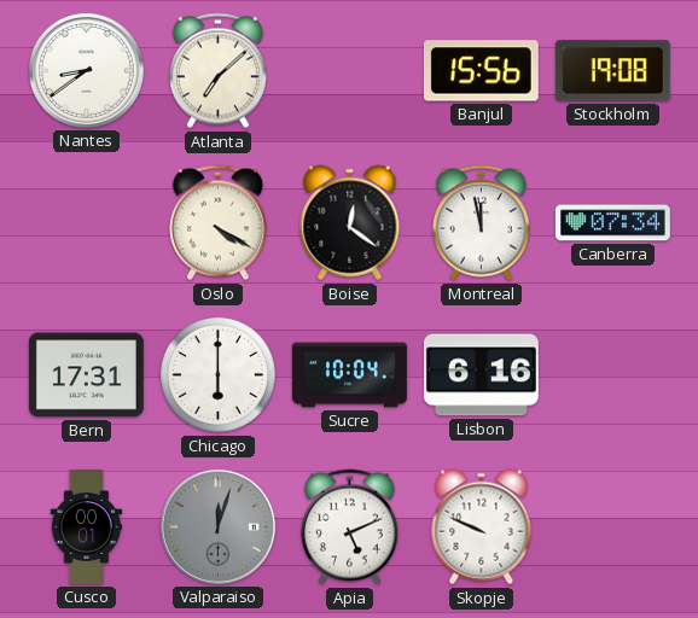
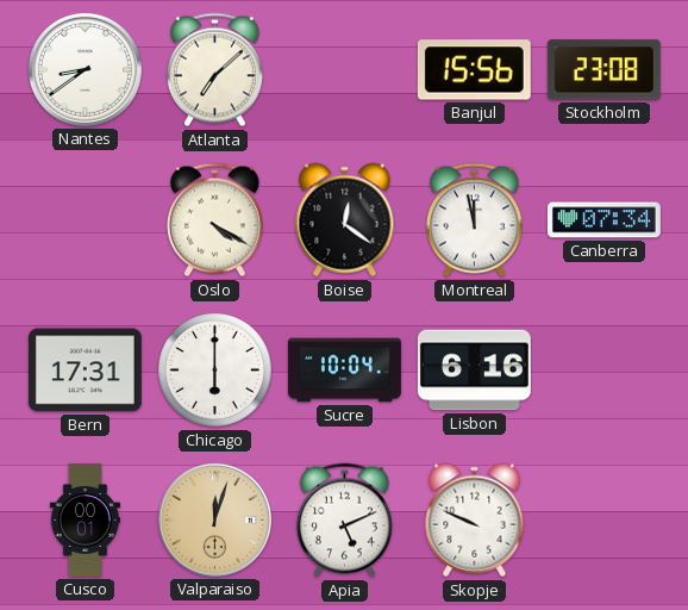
Stockholm: 19:08 -> 23:08
Valparaiso dial: grey -> champagne
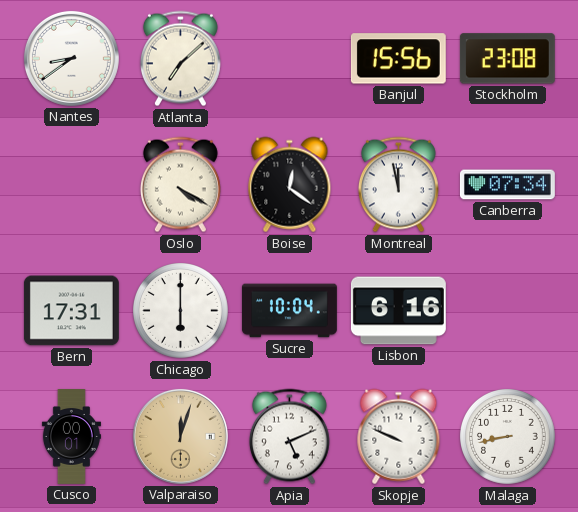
Malaga: none -> 8:43
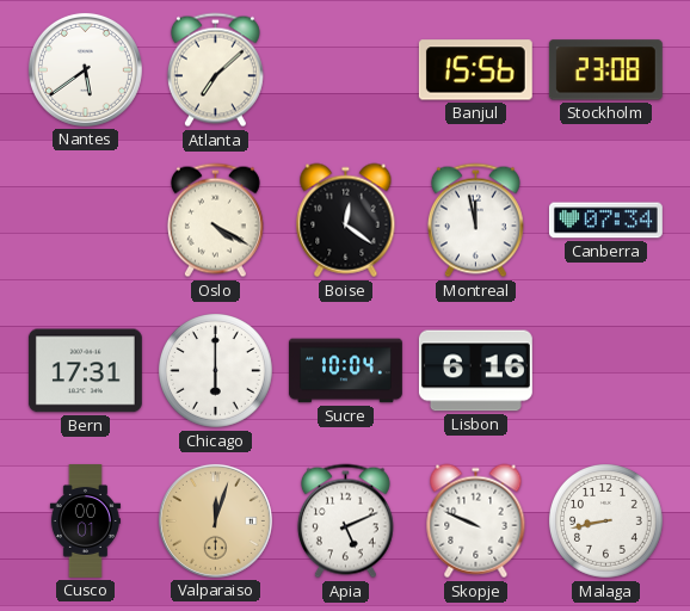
Nantes: 8:39 -> 5:39
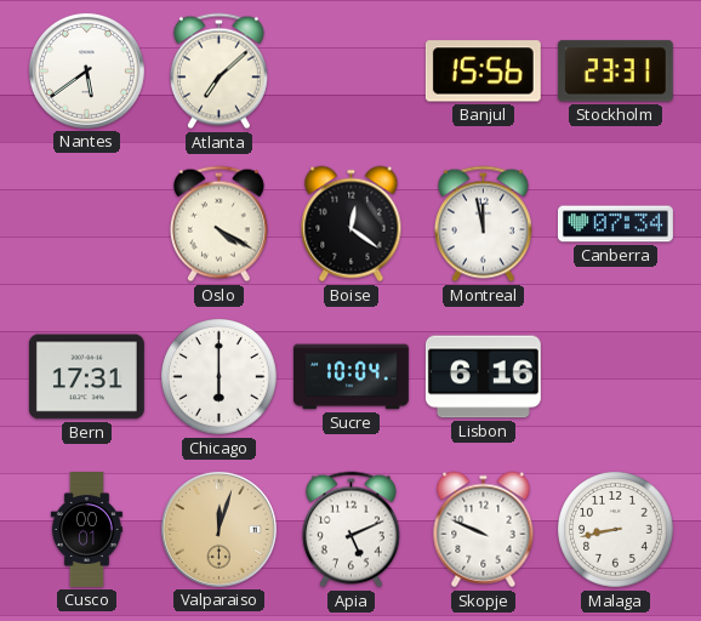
Stockholm: 23:08 -> 23:31
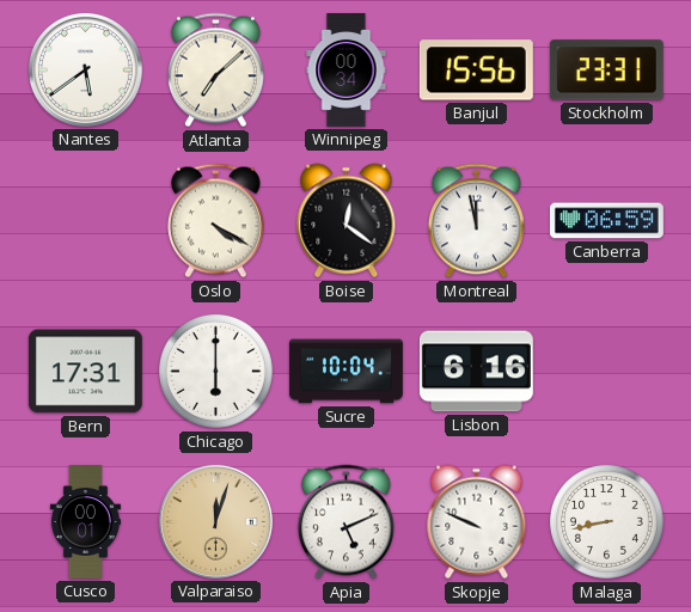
Winnipeg: none -> 00:34
Canberra: 07:34 -> 06:59
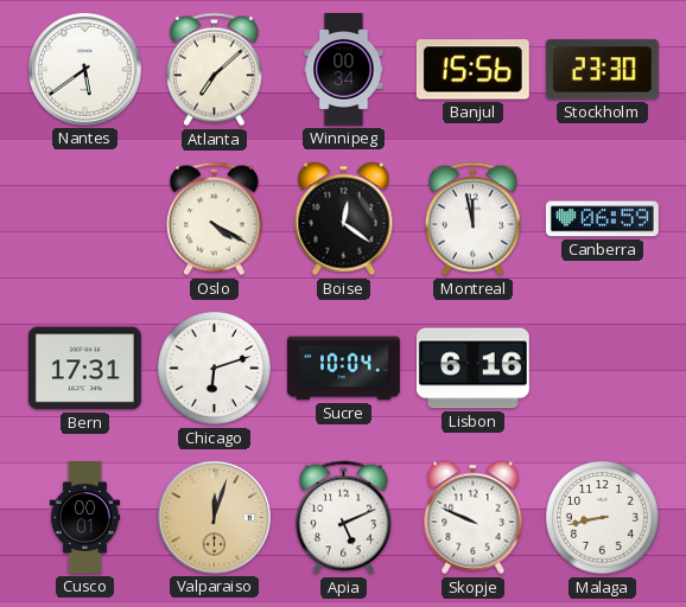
Stockholm: 23:31 -> 23:30
Chicago: 6:00 -> 6:12
